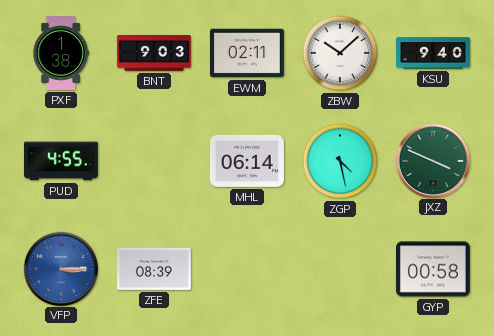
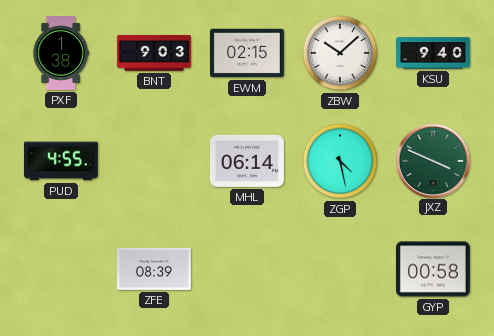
EWM: 02:11 -> 02:15
VFP: 3:15 -> none
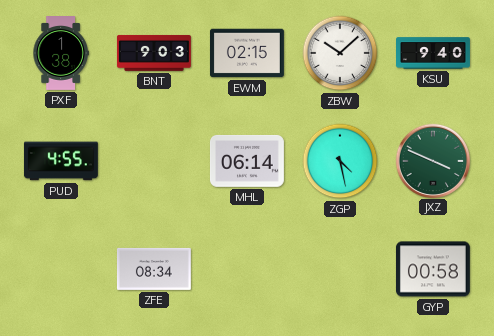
ZFE: 08:39 -> 08:34
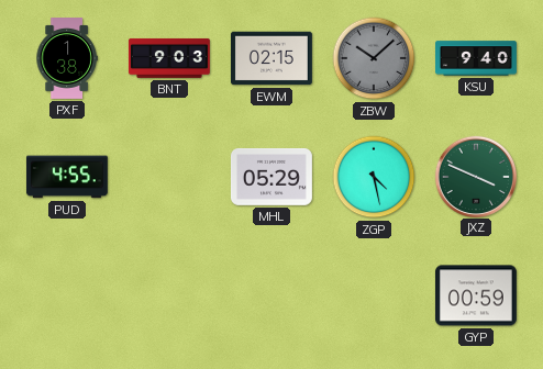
ZBW dial: white -> grey
MHL: 06:14 -> 05:29
ZFE: 08:34 -> none
GYP: 00:58 -> 00:59
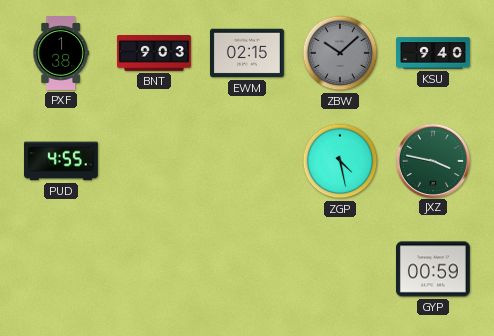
MHL: 05:29 -> none
JXZ: 3:49 -> 3:47
